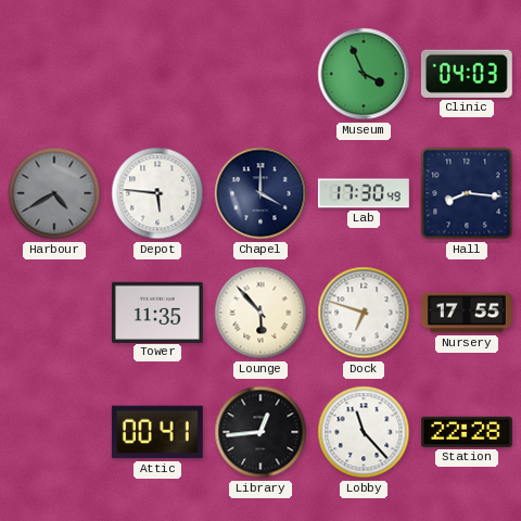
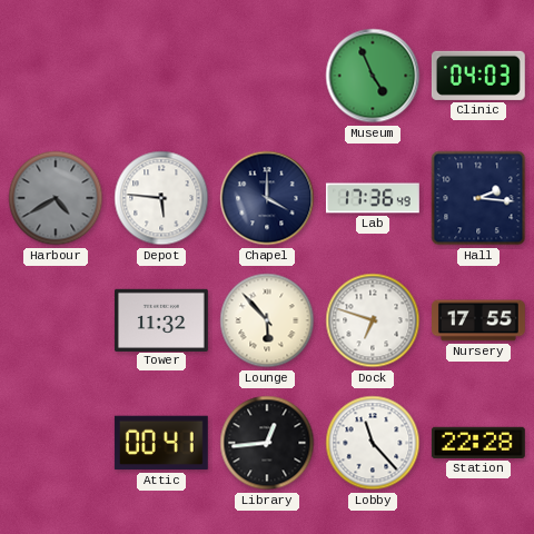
Museum: 3:56 -> 4:56
Lab: 17:30 -> 17:36
Hall: 8:16 -> 2:16
Tower: 11:35 -> 11:32
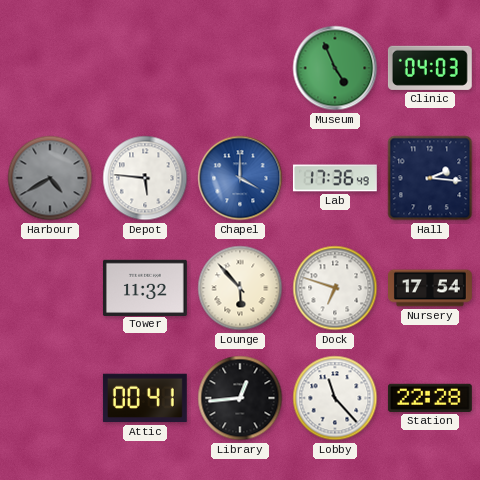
Chapel dial: navy -> blue
Nursery: 17:55 -> 17:54
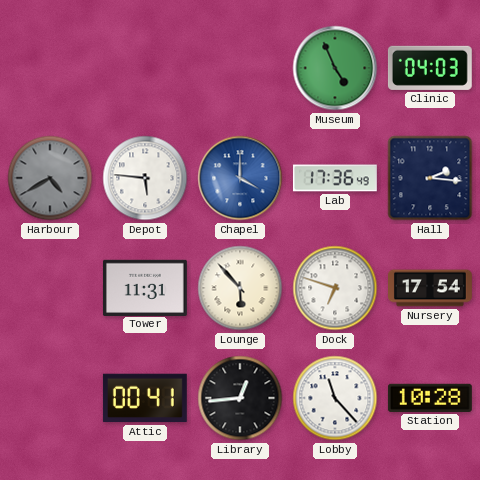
Tower: 11:32 -> 11:31
Station: 22:28 -> 10:28
